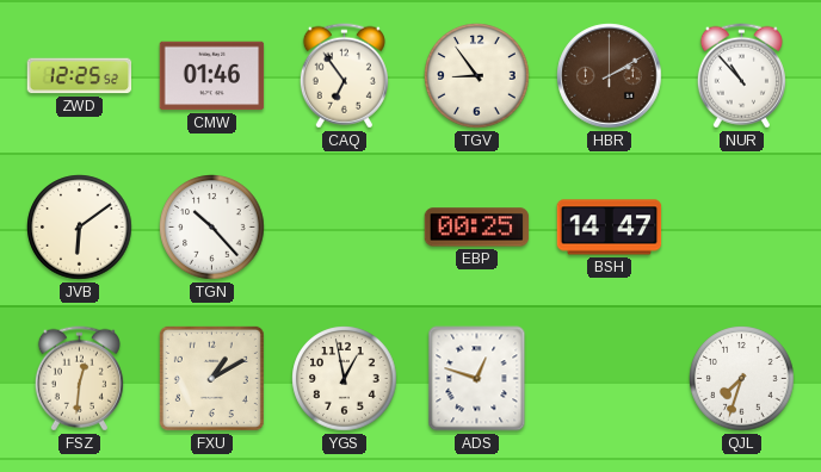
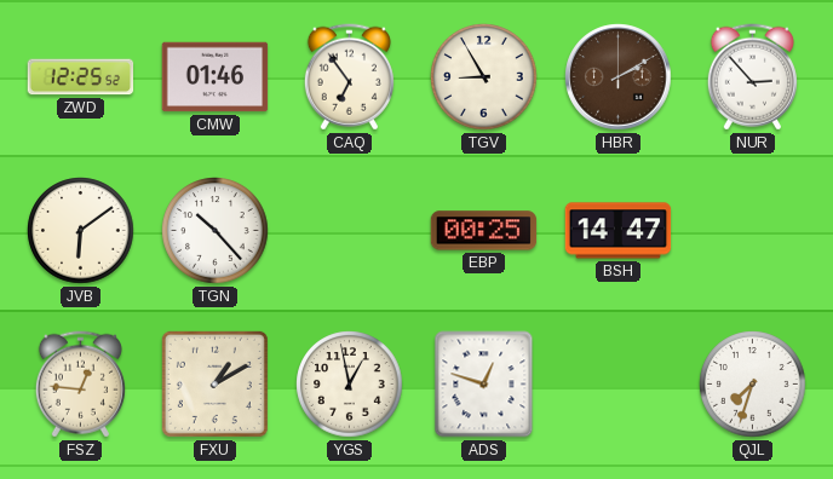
TGV: 8:54 -> 8:55
NUR: 10:53 -> 2:53
FSZ: 12:31 -> 12:46
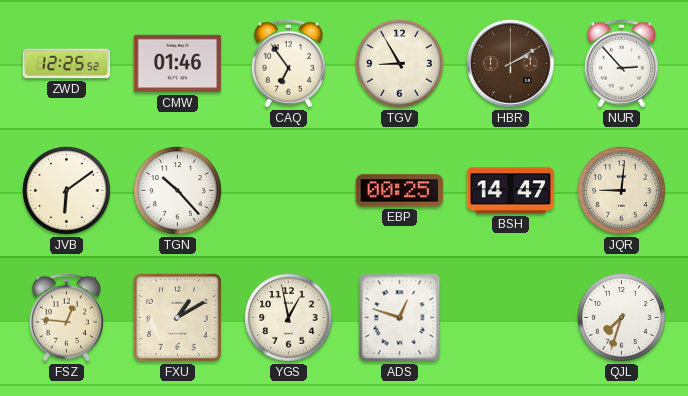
JQR: none -> 9:01
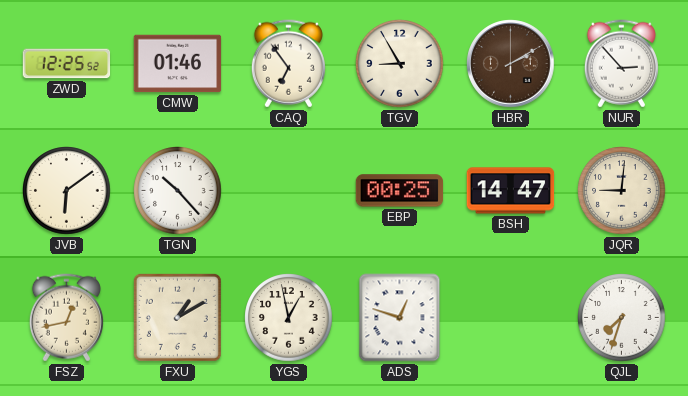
FSZ: 12:46 -> 12:43
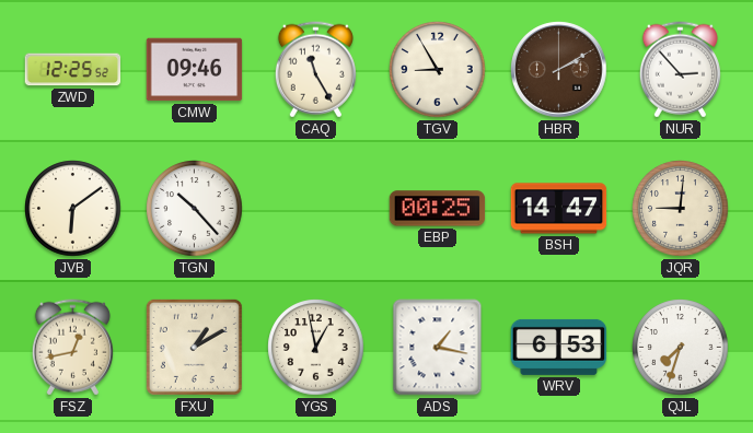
CMW: 01:46 -> 09:46
CAQ: 6:54 -> 11:25
ADS: 12:48 -> 1:17
WRV: none -> 6:53
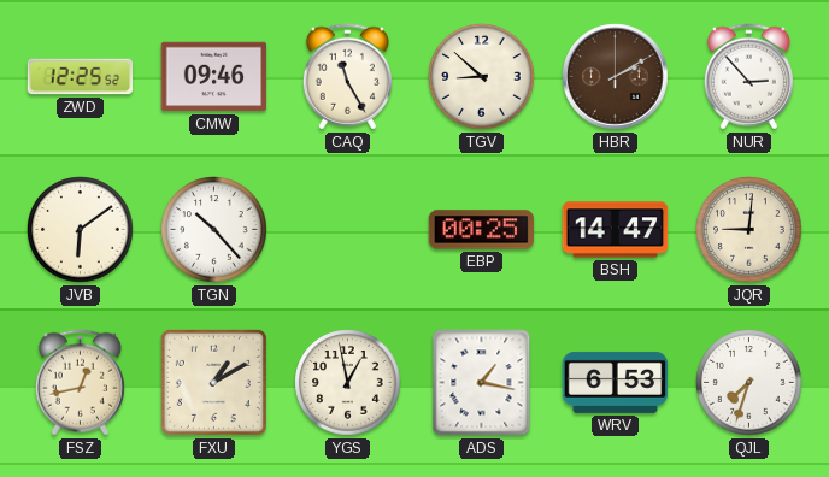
TGV: 8:55 -> 8:52
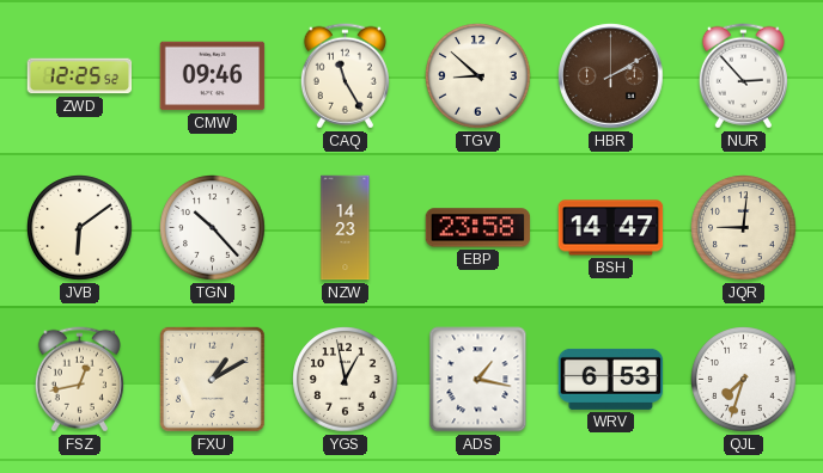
NZW: none -> 14:23
EBP: 00:25 -> 23:58
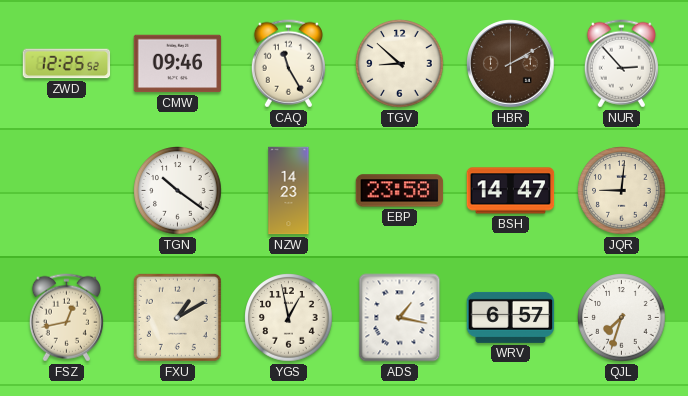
JVB: 6:09 -> none
TGN: 10:23 -> 10:21
WRV: 6:53 -> 6:57
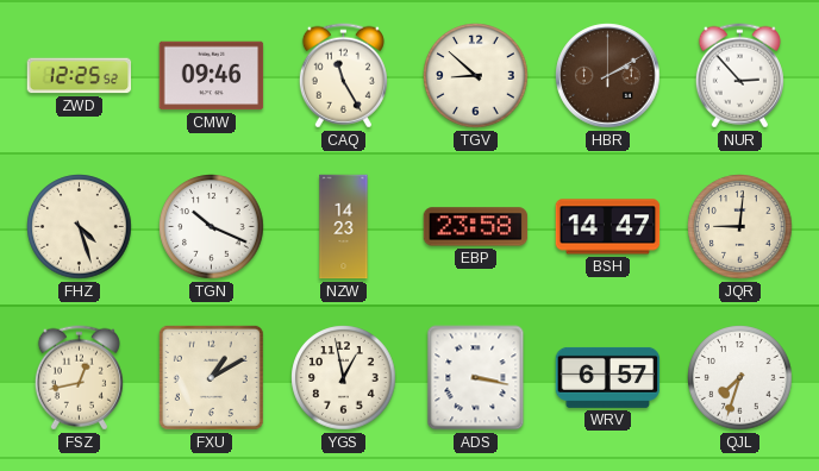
FHZ: none -> 4:27
TGN: 10:21 -> 10:19
ADS: 1:17 -> 3:17
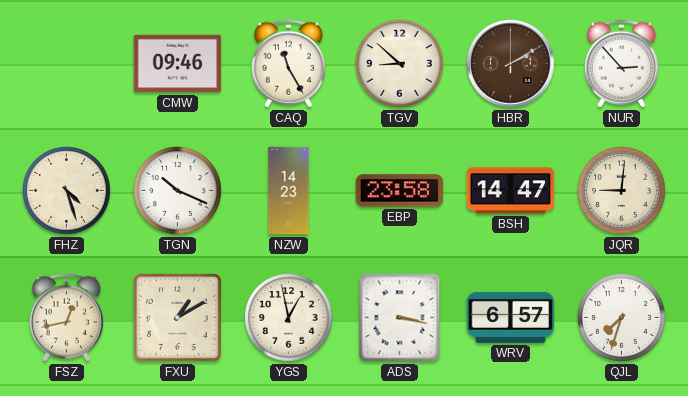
ZWD: 12:25 -> none
